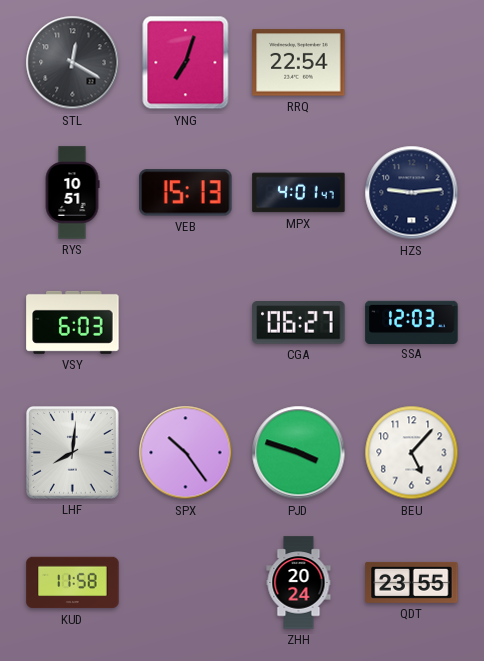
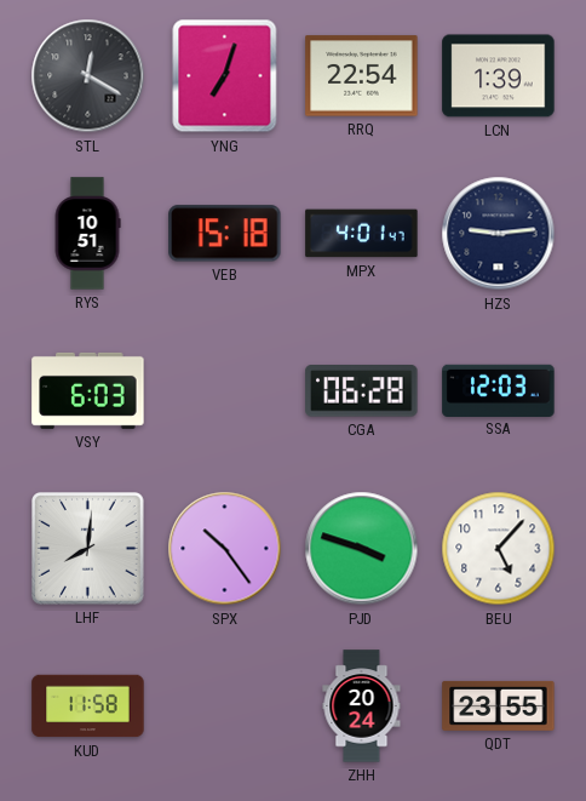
LCN: none -> 1:39
VEB: 15:13 -> 15:18
CGA: 06:27 -> 06:28
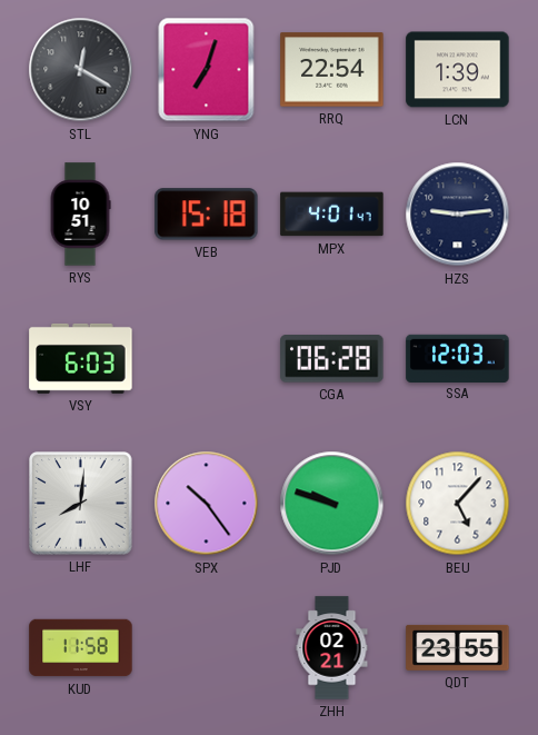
PJD: 3:48 -> 9:48
ZHH: 20:24 -> 02:21
